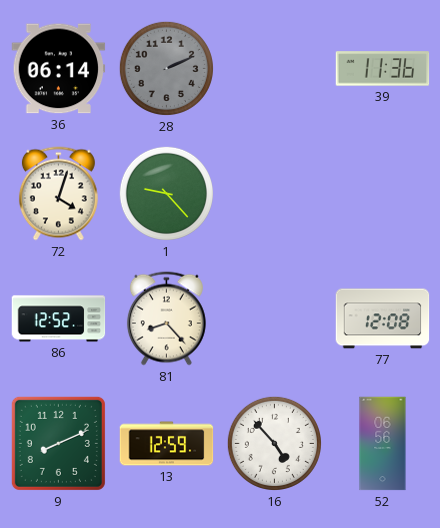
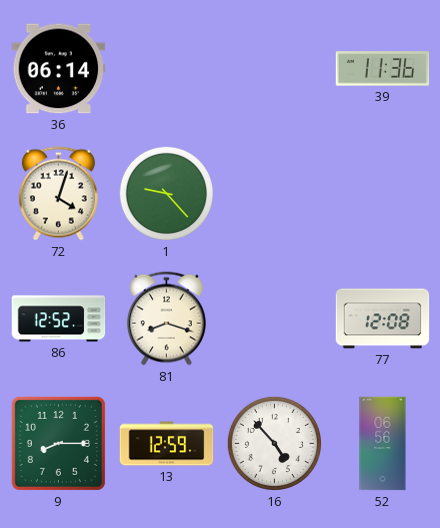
28: 2:11 -> none
81: 8:23 -> 8:18
9: 8:11 -> 8:15
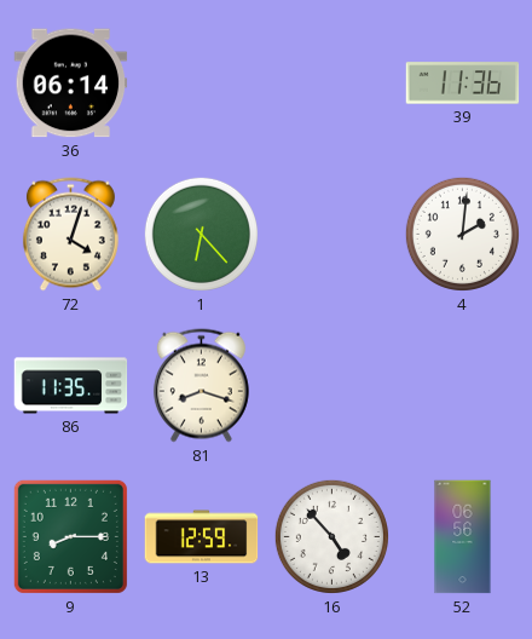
1: 9:23 -> 6:23
4: none -> 2:01
86: 12:52 -> 11:35
77: 12:08 -> none
